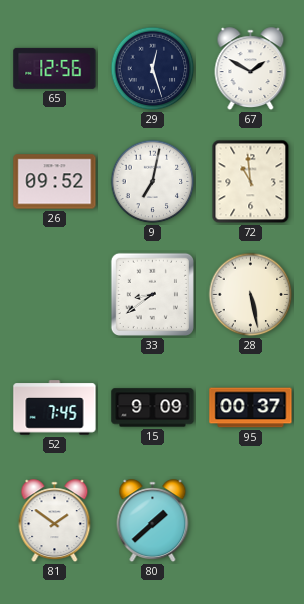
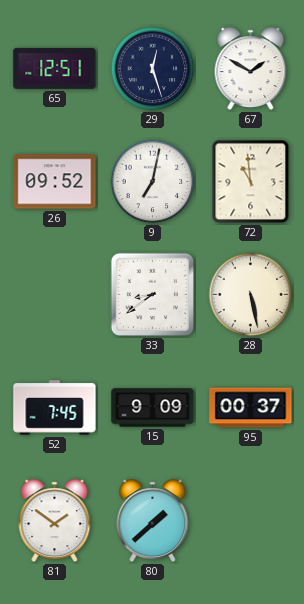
65: 12:56 -> 12:51
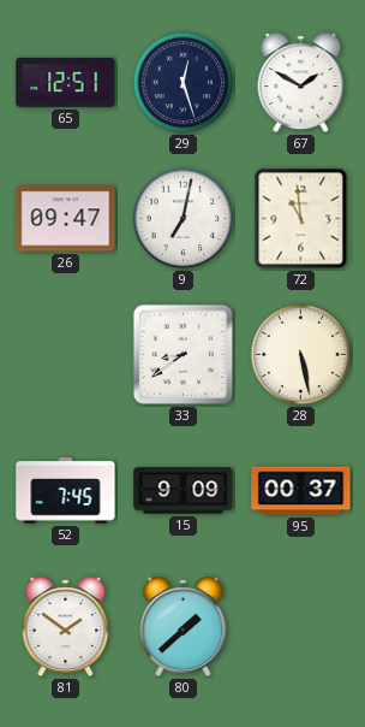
26: 09:52 -> 09:47
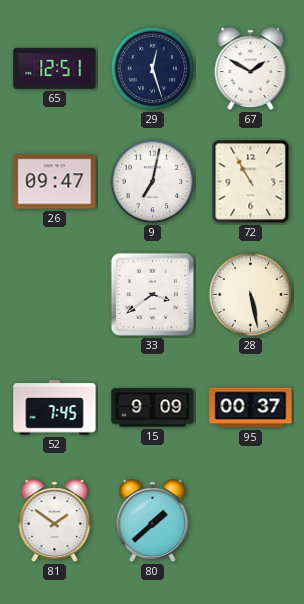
72: 10:59 -> 10:55
33: 8:39 -> 3:39
